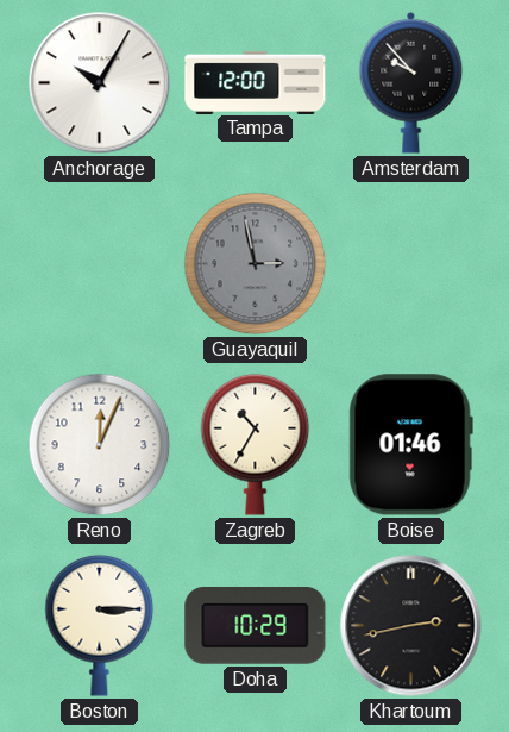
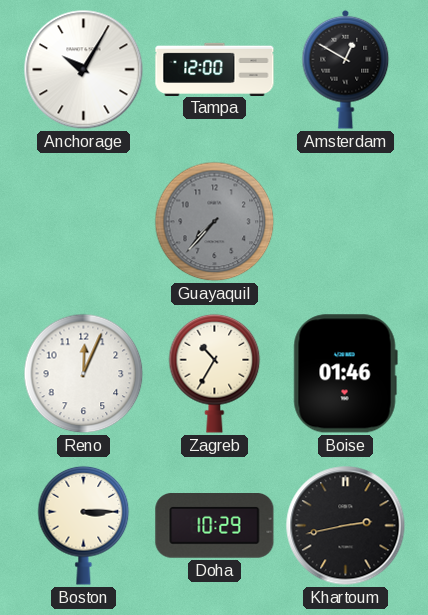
Amsterdam: 9:53 -> 12:50
Guayaquil: 2:58 -> 7:37
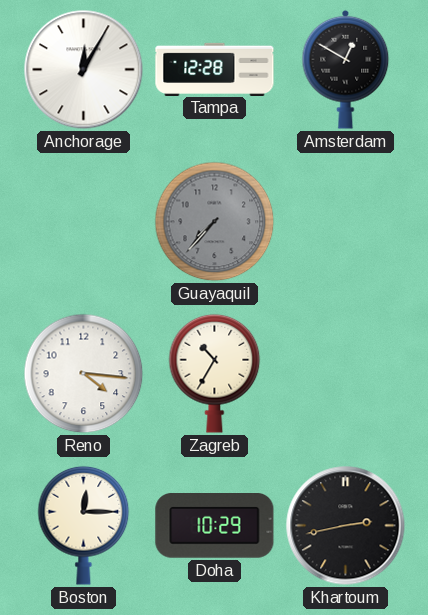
Anchorage: 10:05 -> 12:05
Tampa: 12:00 -> 12:28
Reno: 12:04 -> 4:16
Boise: 01:46 -> none
Boston: 3:15 -> 12:15
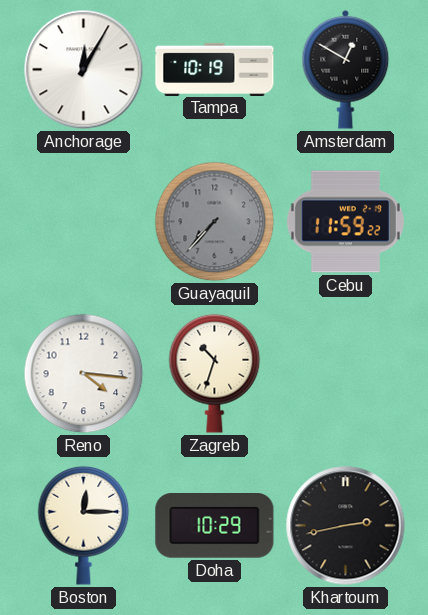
Tampa: 12:28 -> 10:19
Cebu: none -> 11:59
Zagreb: 10:35 -> 10:33
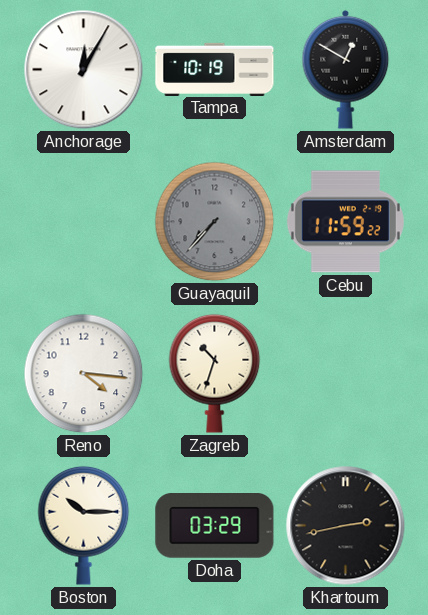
Boston: 12:15 -> 10:15
Doha: 10:29 -> 03:29
